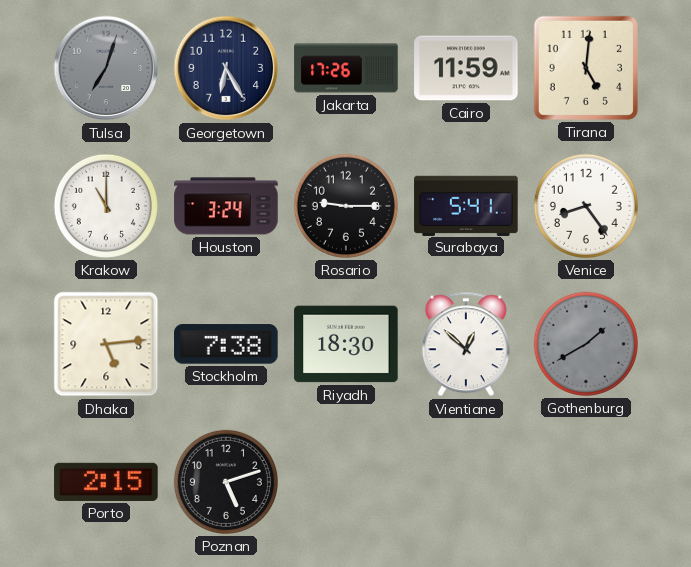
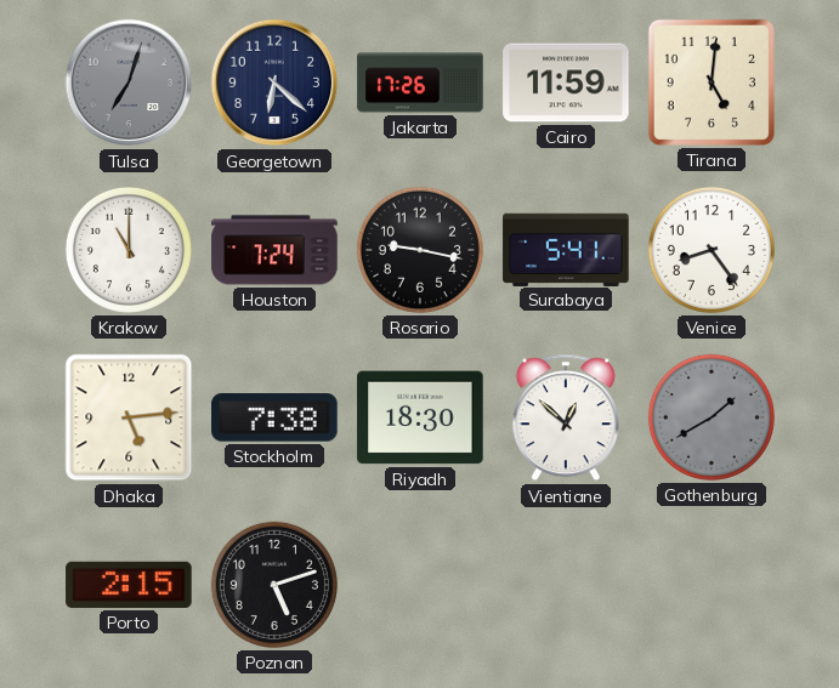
Georgetown: 6:25 -> 6:22
Houston: 3:24 -> 7:24
Rosario: 9:15 -> 9:17
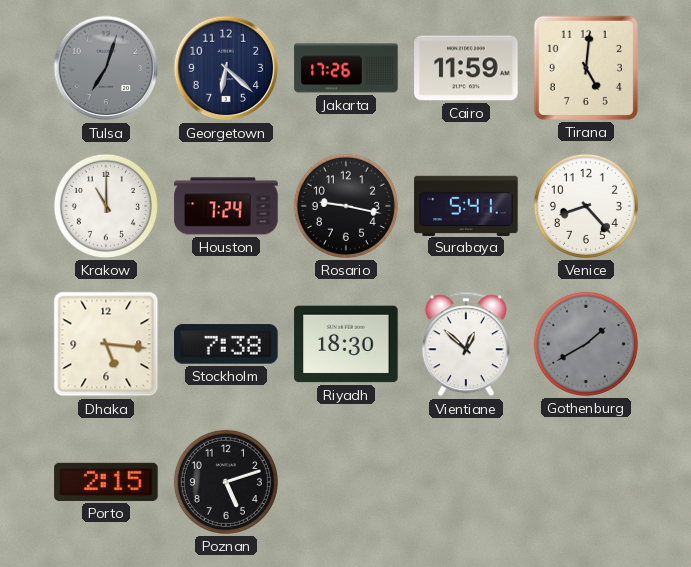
Venice: 8:24 -> 8:23
Dhaka: 5:14 -> 5:16
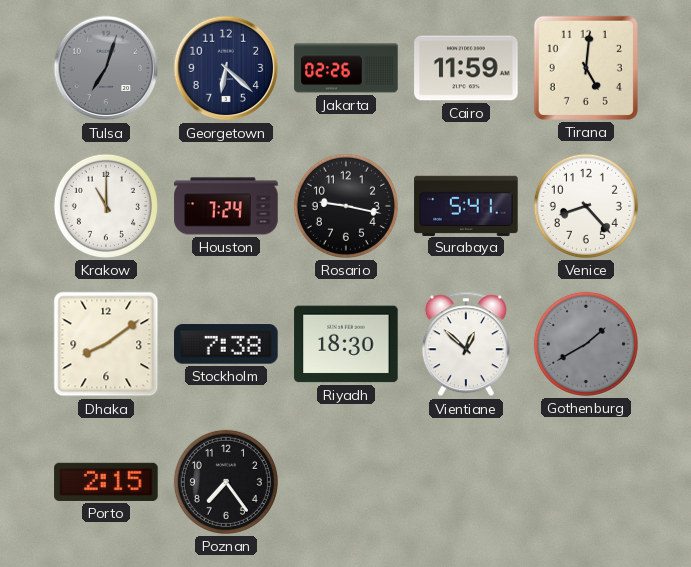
Jakarta: 17:26 -> 02:26
Dhaka: 5:16 -> 8:09
Poznan: 5:12 -> 7:24
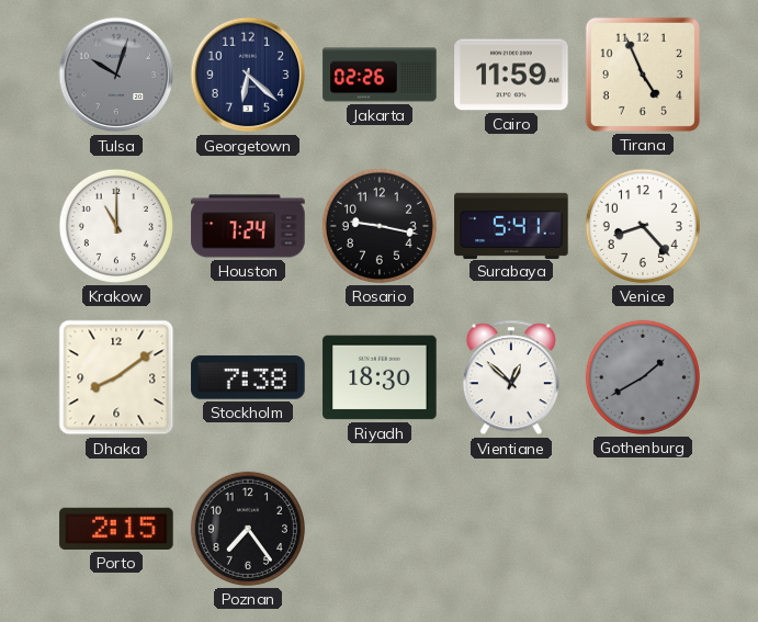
Tulsa: 7:03 -> 10:03
Tirana: 5:01 -> 4:56
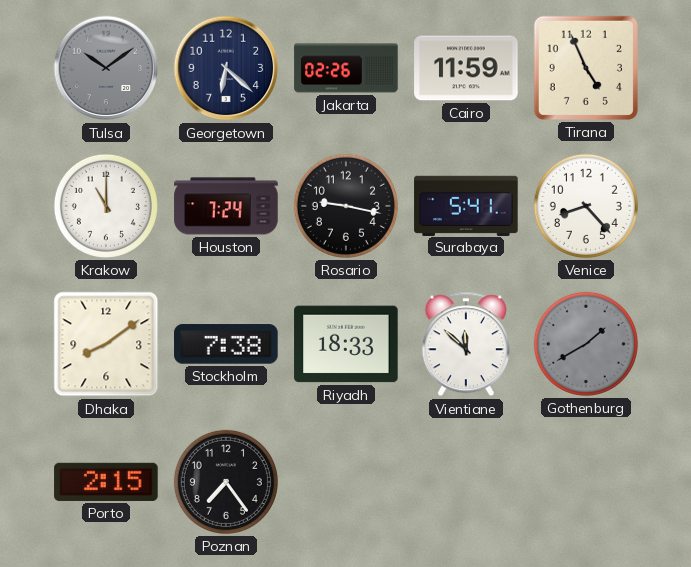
Tulsa: 10:03 -> 10:09
Riyadh: 18:30 -> 18:33
Vientiane: 12:52 -> 11:52
